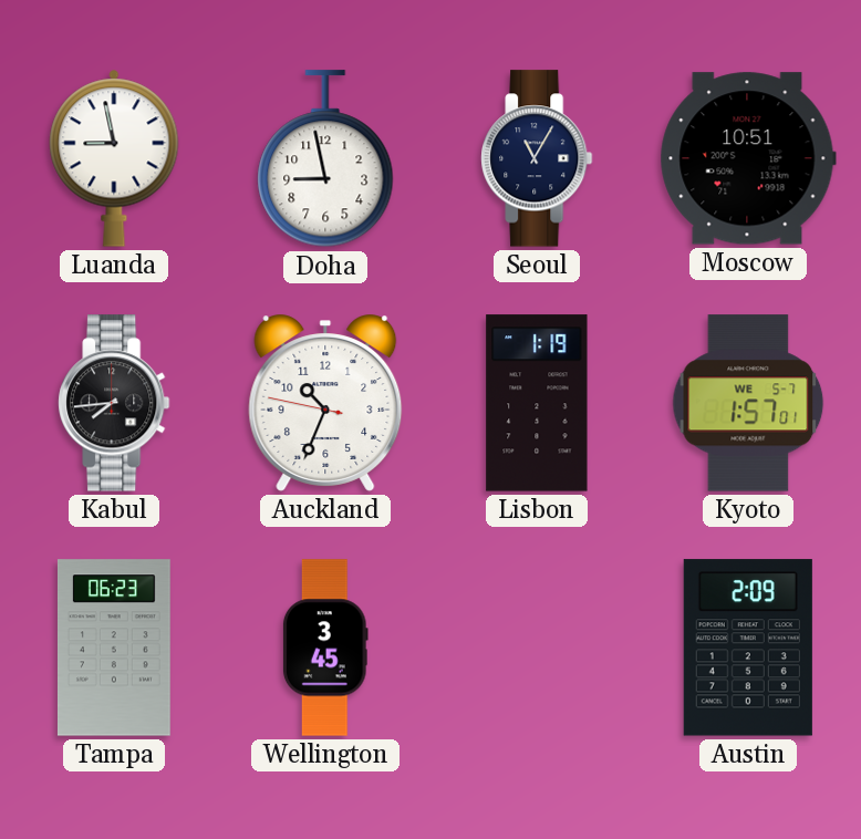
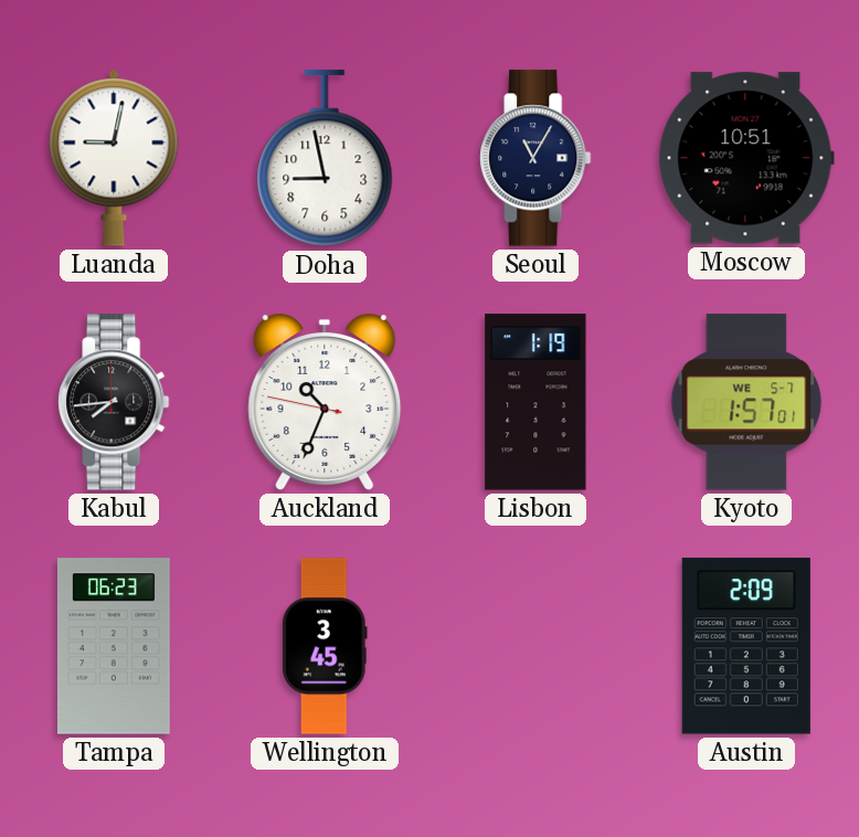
Luanda: 8:58 -> 9:02
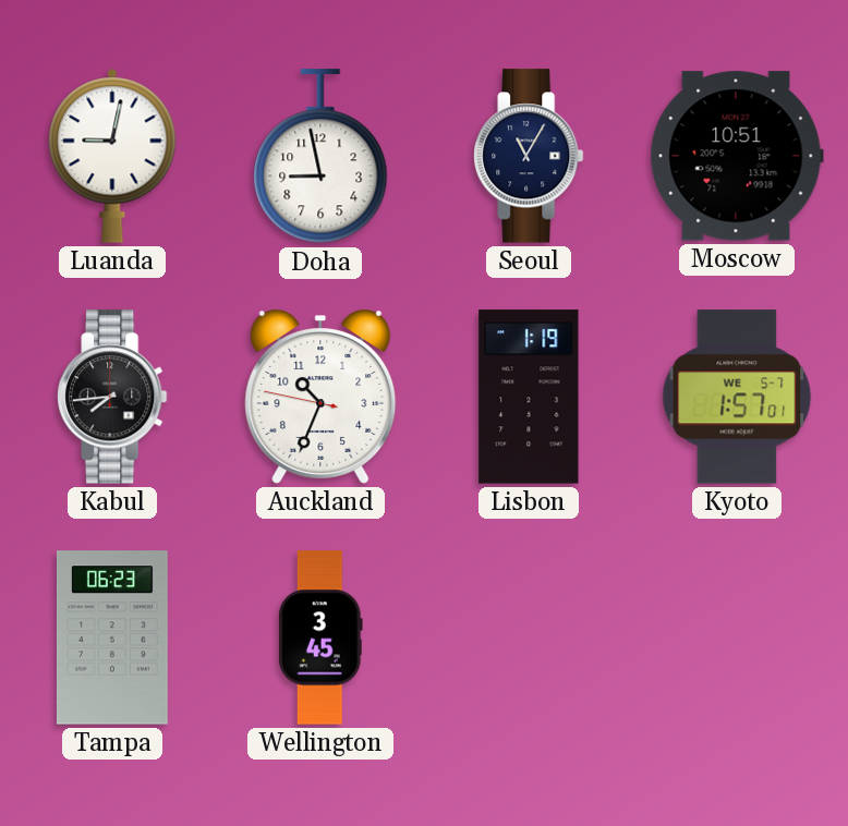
Austin: 2:09 -> none
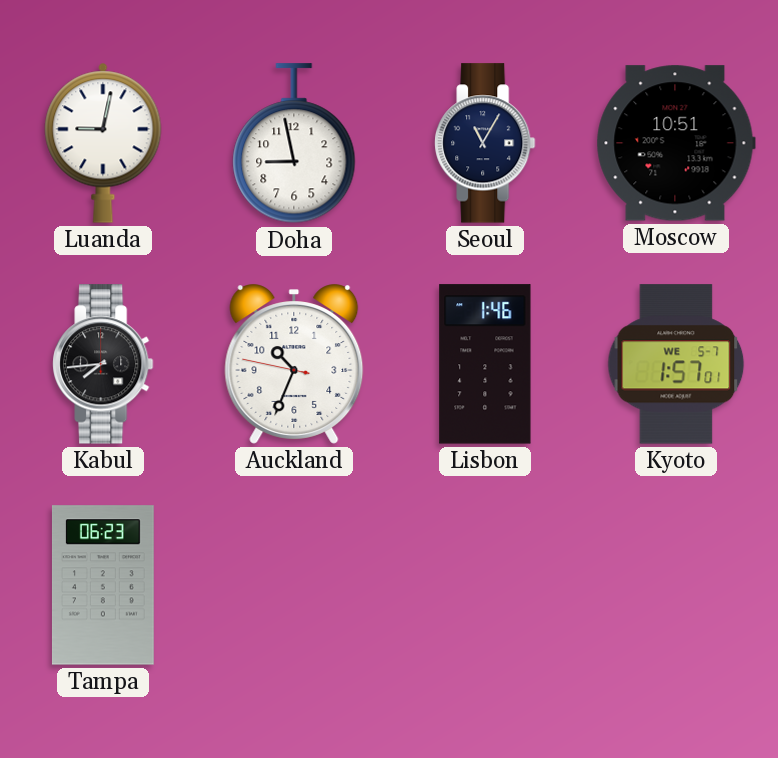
Lisbon: 1:19 -> 1:46
Wellington: 3:45 -> none
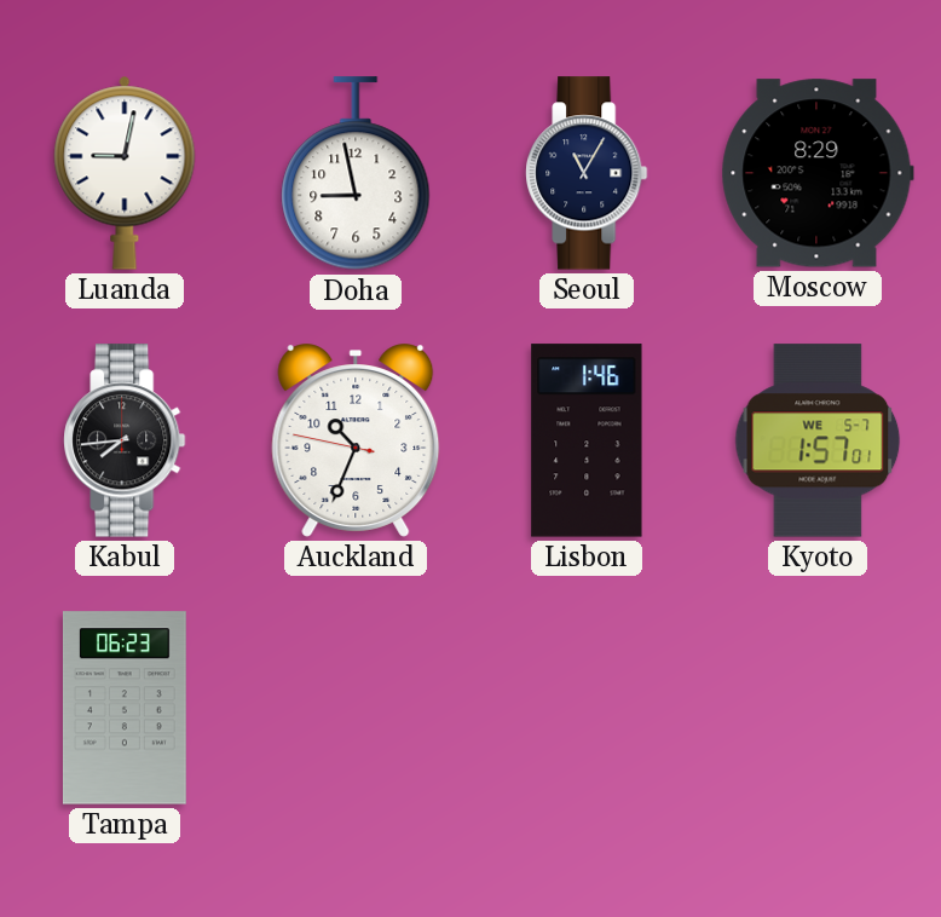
Moscow: 10:51 -> 8:29
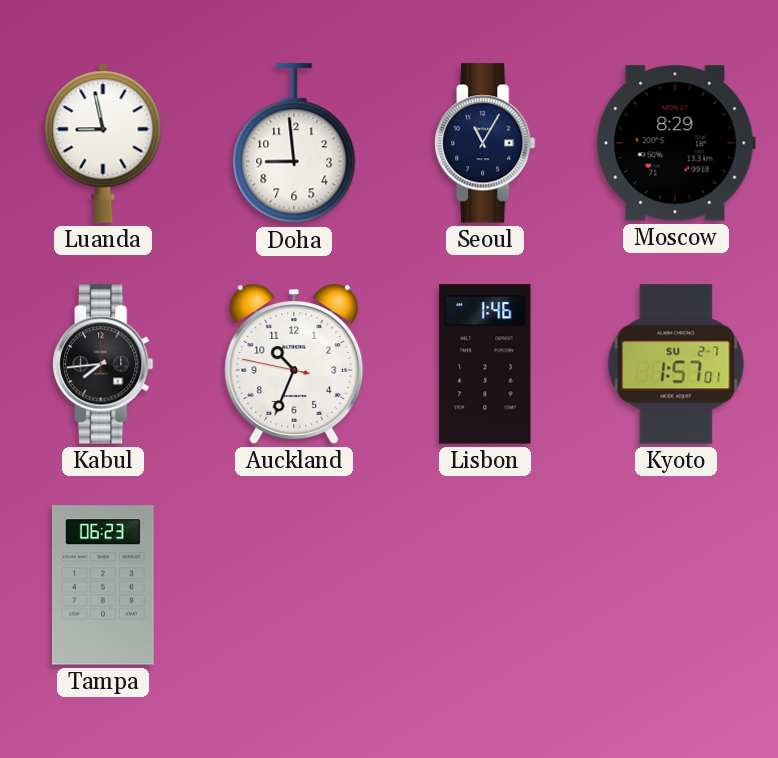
Luanda: 9:02 -> 8:58
Doha: 8:58 -> 8:59
Kyoto date: WE 5-7 -> SU 2-7
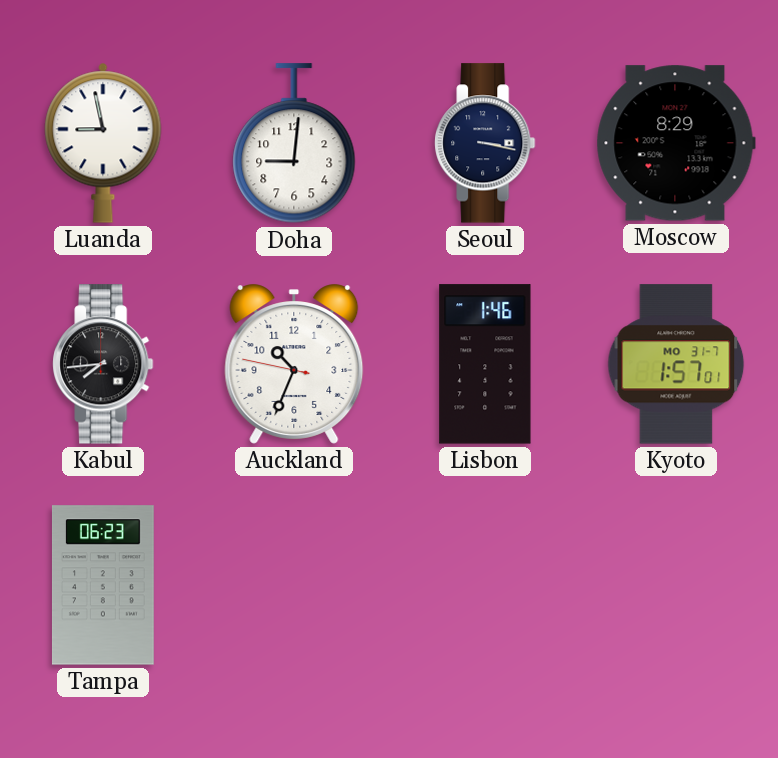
Doha: 8:59 -> 9:01
Seoul: 11:05 -> 3:17
Kyoto date: SU 2-7 -> MO 31-7
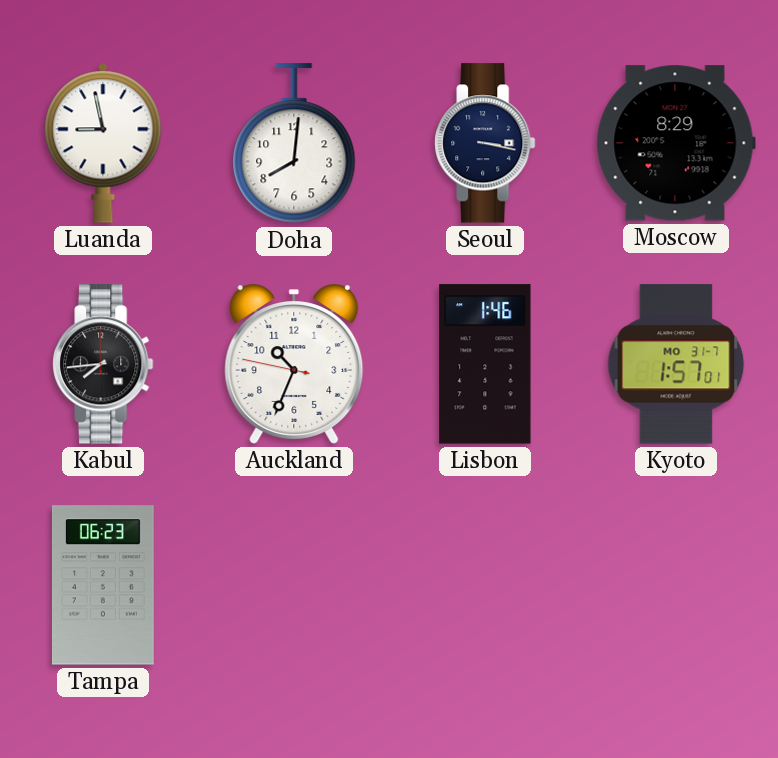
Doha: 9:01 -> 8:01
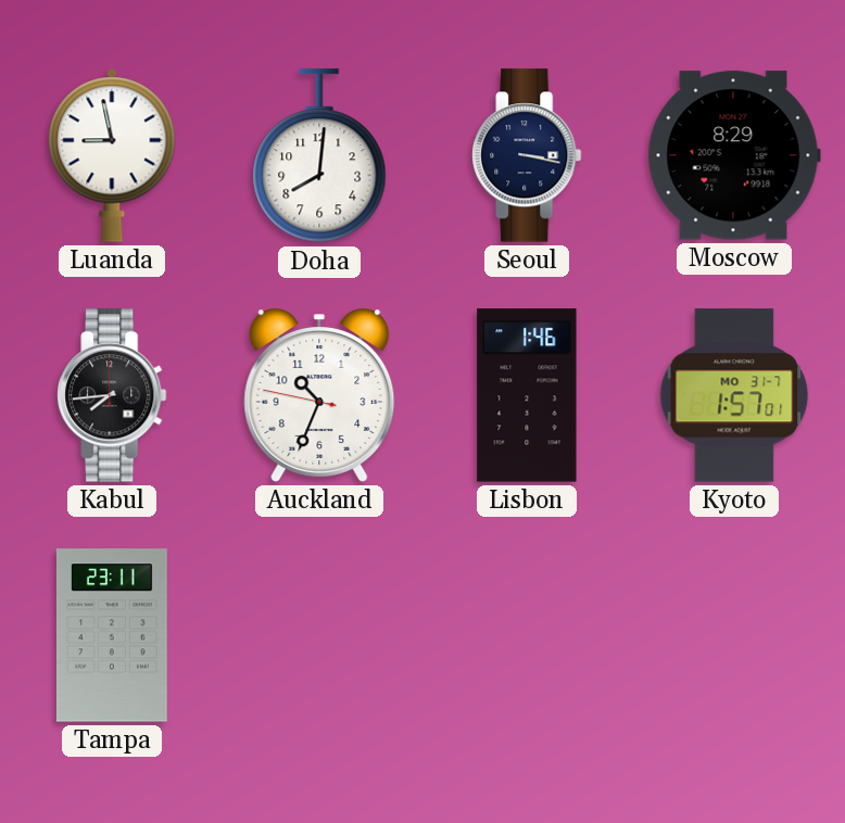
Tampa: 06:23 -> 23:11
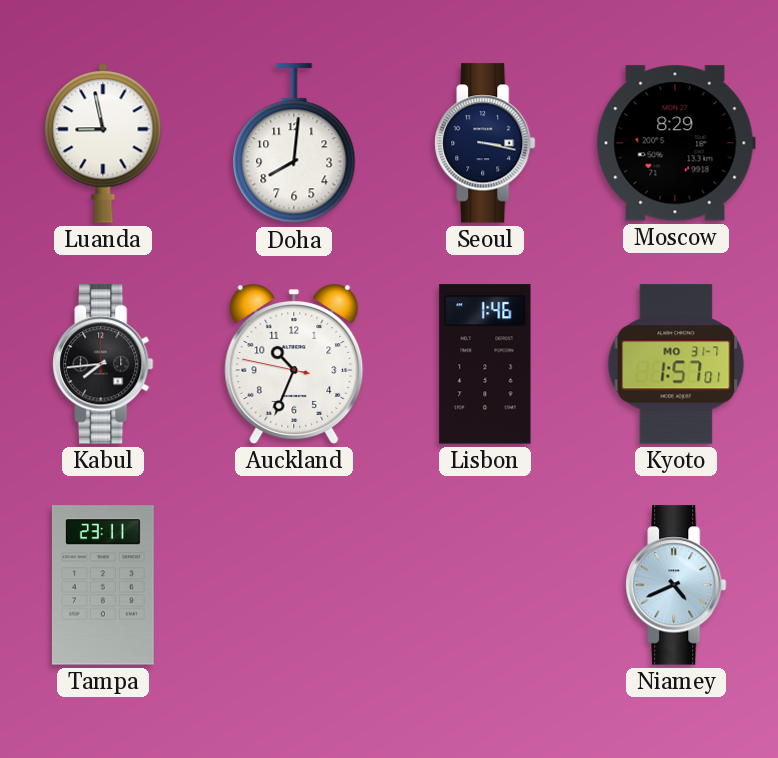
Niamey: none -> 4:41
